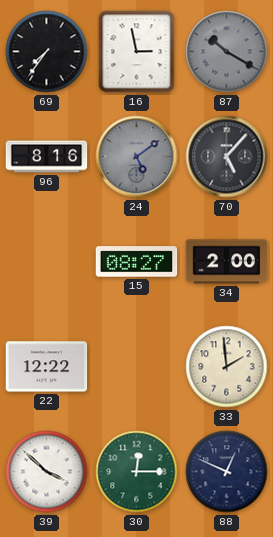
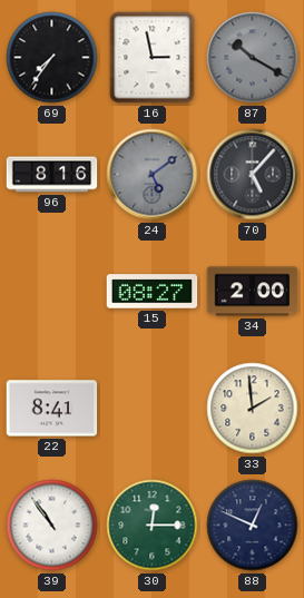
22: 12:22 -> 8:41
39: 3:52 -> 10:54
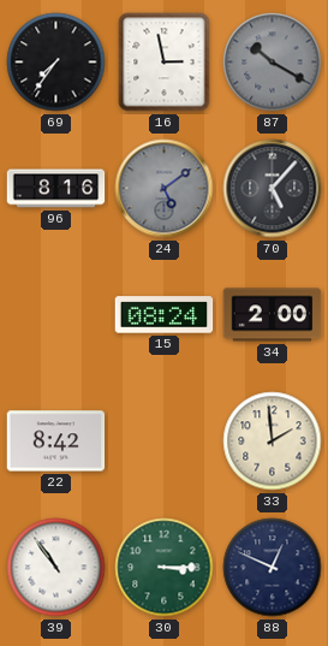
15: 08:27 -> 08:24
22: 8:41 -> 8:42
30: 12:15 -> 3:15
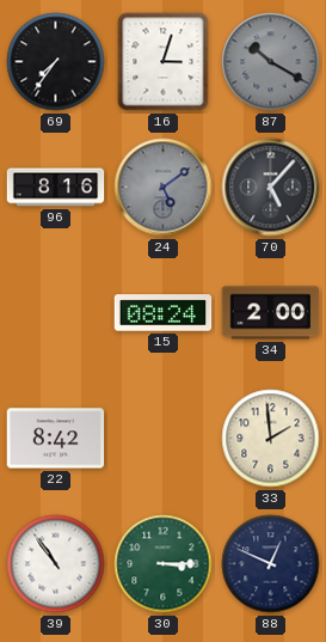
16: 2:58 -> 3:03
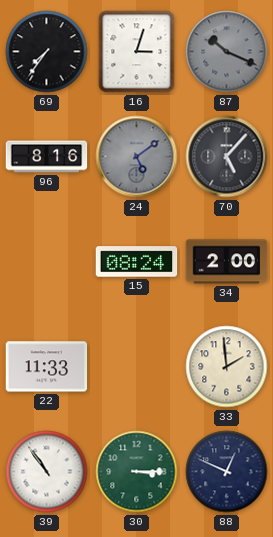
87: 10:20 -> 10:19
22: 8:42 -> 11:33
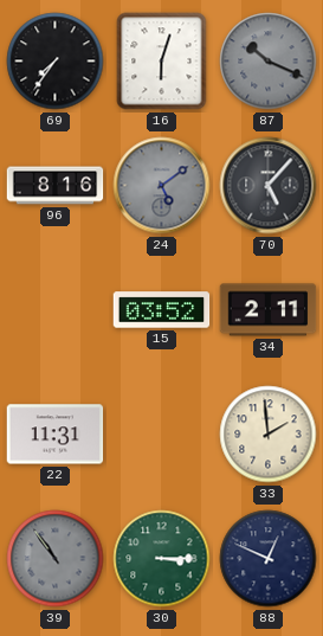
16: 3:03 -> 6:03
15: 08:24 -> 03:52
34: 2:00 -> 2:11
22: 11:33 -> 11:31
39 dial: white -> grey
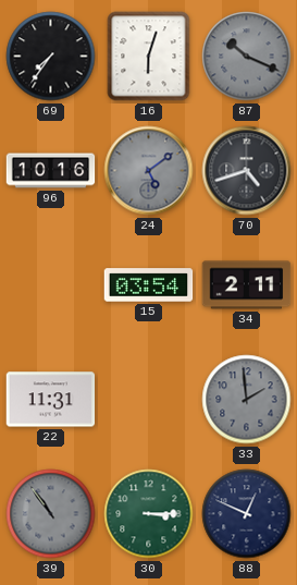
96: 8:16 -> 10:16
70: 5:07 -> 4:42
15: 03:52 -> 03:54
33 dial: cream -> grey
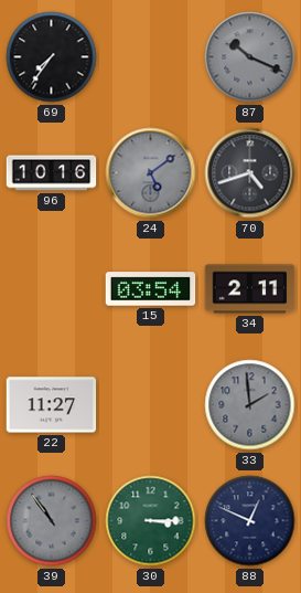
16: 6:03 -> none
22: 11:31 -> 11:27
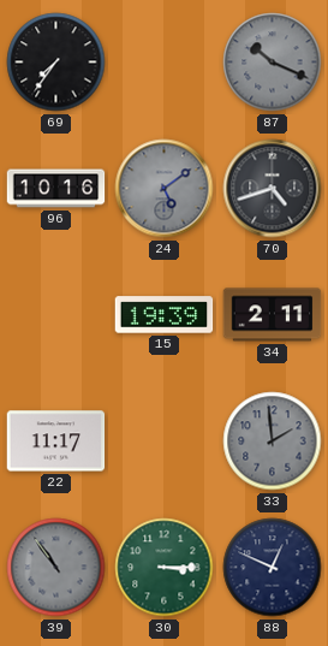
15: 03:54 -> 19:39
22: 11:27 -> 11:17
